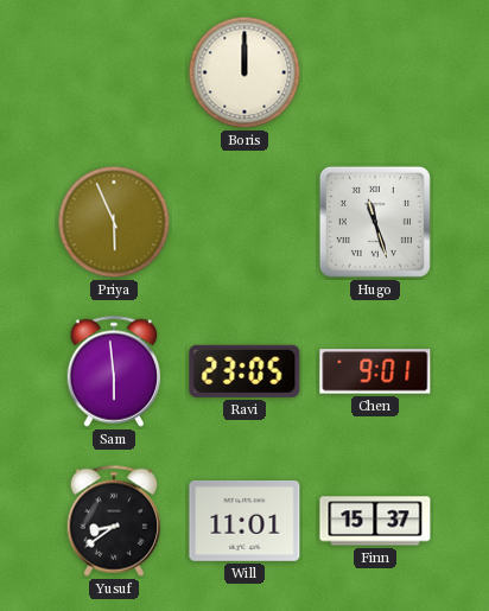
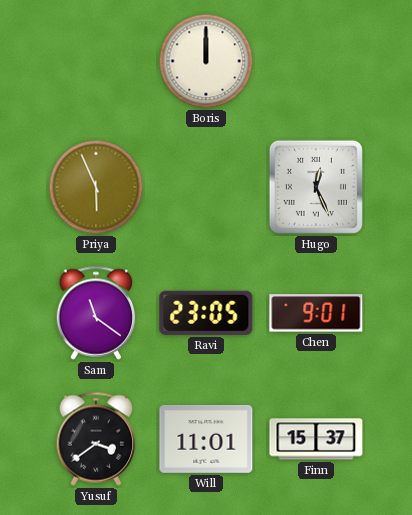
Hugo: 11:27 -> 12:26
Sam: 5:59 -> 11:21
Yusuf: 8:39 -> 3:39
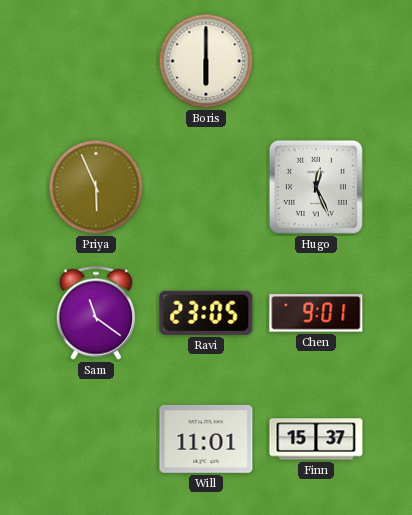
Boris: 12:00 -> 6:00
Yusuf: 3:39 -> none
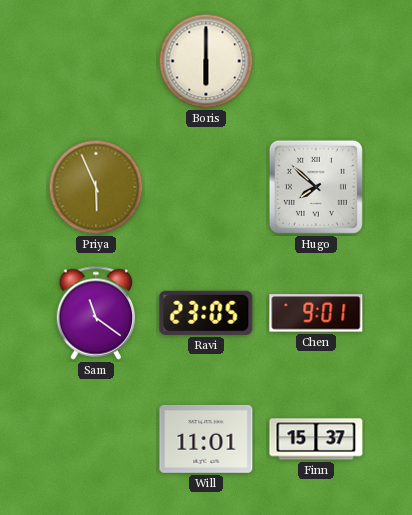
Hugo: 12:26 -> 7:52
